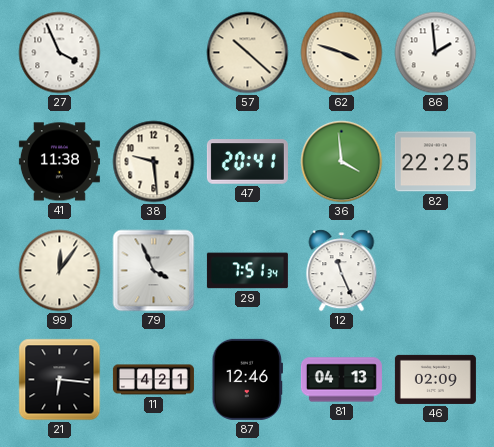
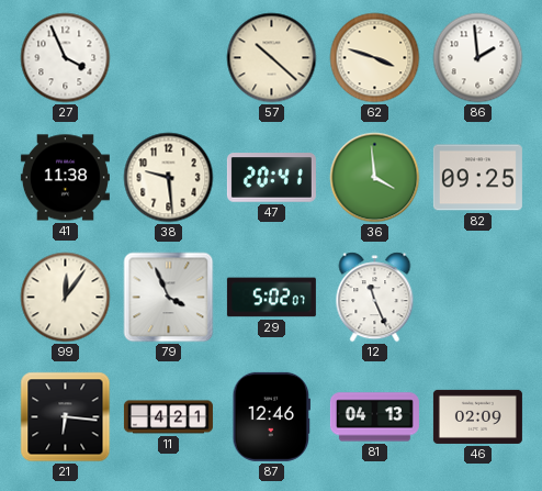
82: 22:25 -> 09:25
29: 7:51 -> 5:02
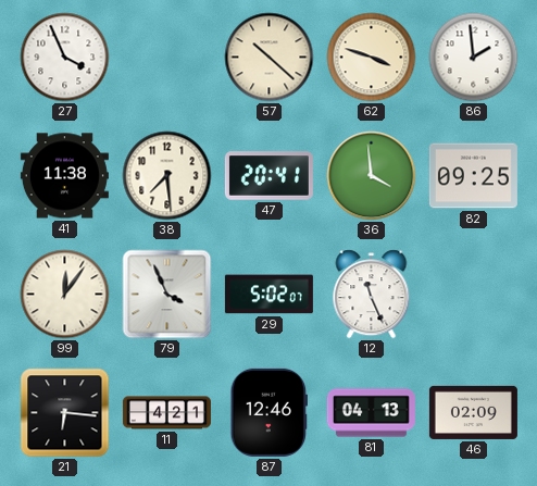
38: 9:29 -> 7:29
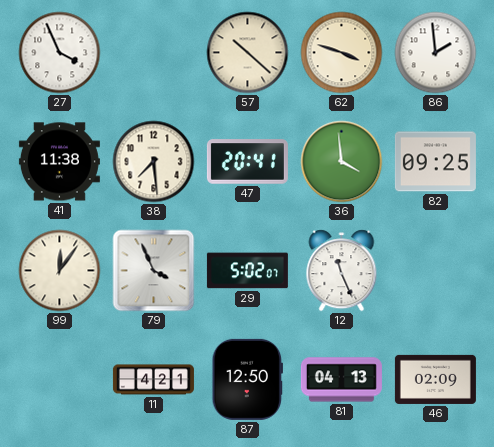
21: 6:16 -> none
87: 12:46 -> 12:50
